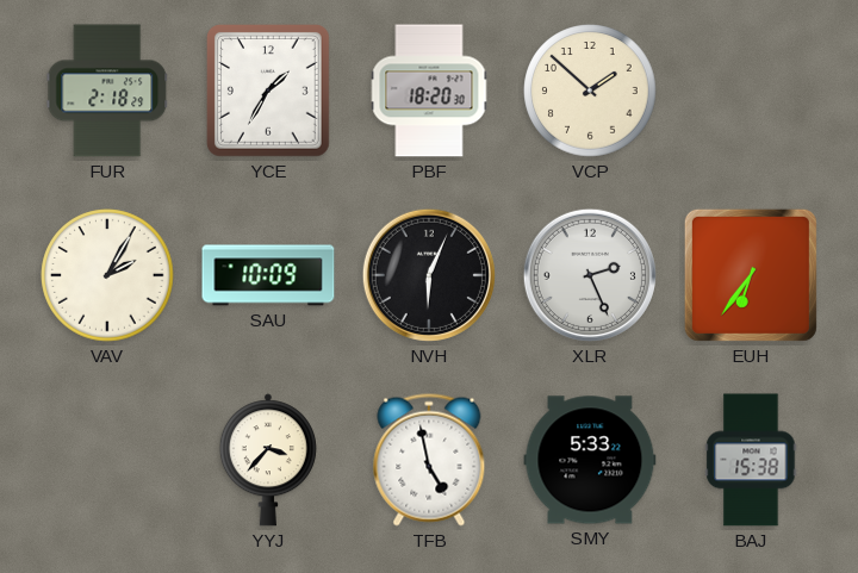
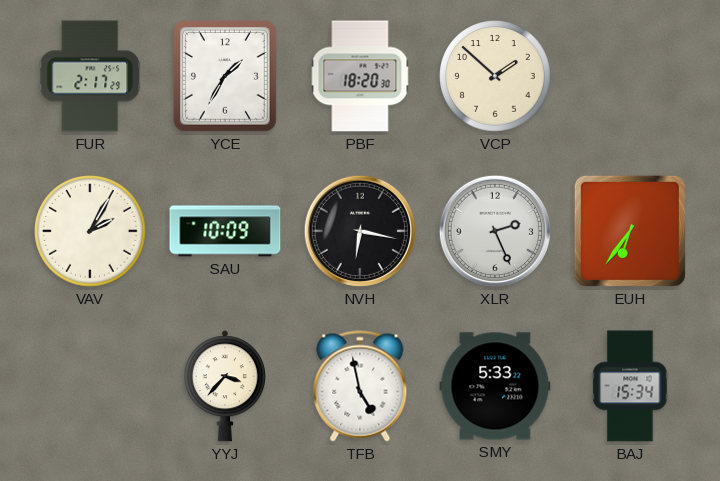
FUR: 2:18 -> 2:17
NVH: 6:04 -> 6:17
BAJ: 15:38 -> 15:34
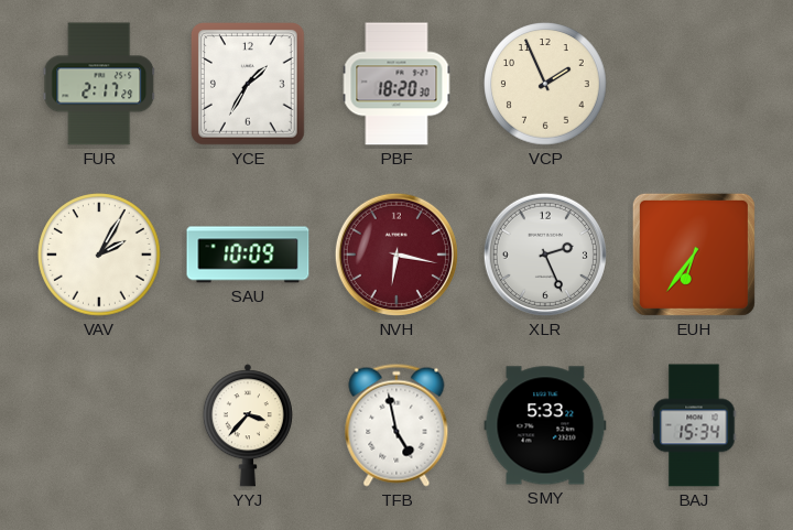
VCP: 1:52 -> 1:56
NVH dial: black -> burgundy
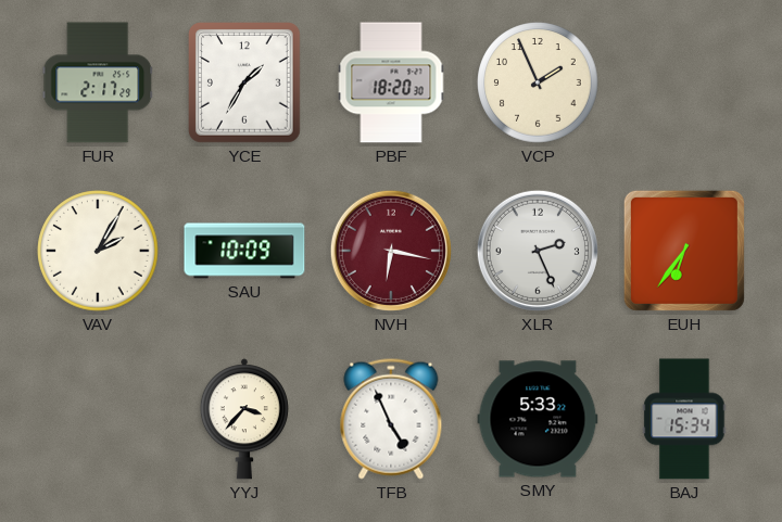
TFB: 4:58 -> 4:56
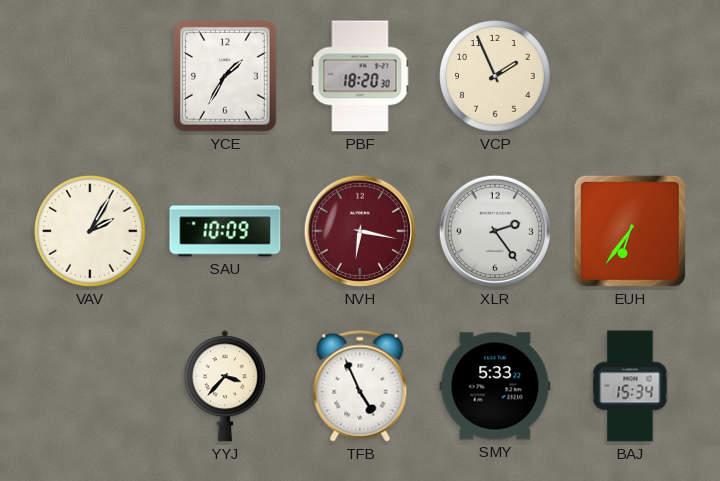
FUR: 2:17 -> none
XLR: 2:26 -> 2:24
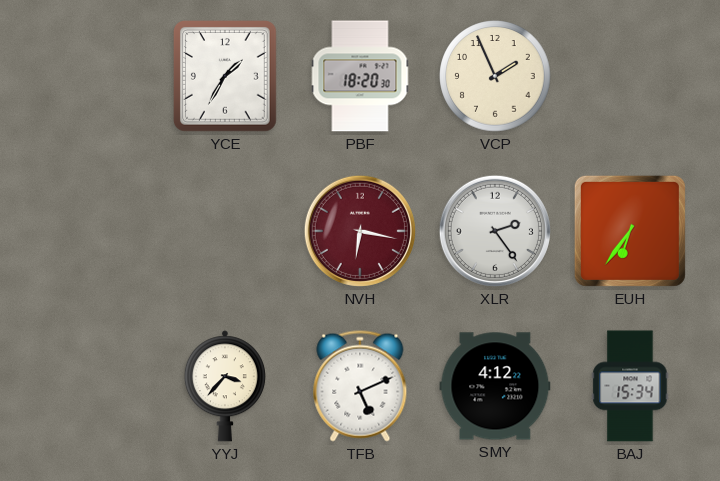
VAV: 2:05 -> none
SAU: 10:09 -> none
TFB: 4:56 -> 5:11
SMY: 5:33 -> 4:12
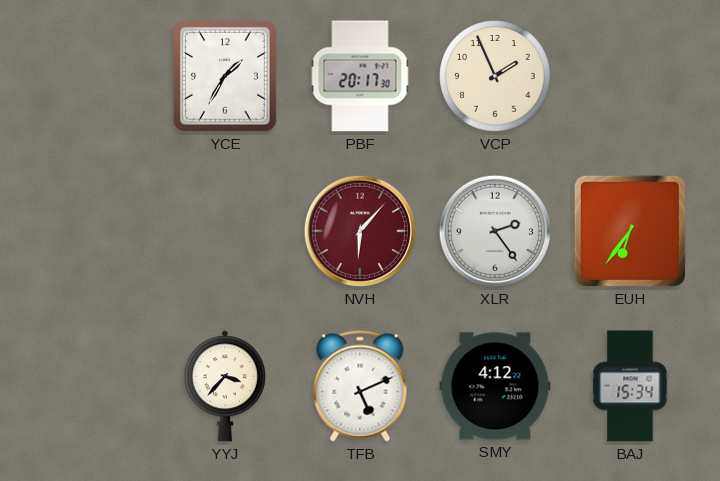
PBF: 18:20 -> 20:17
NVH: 6:17 -> 6:07
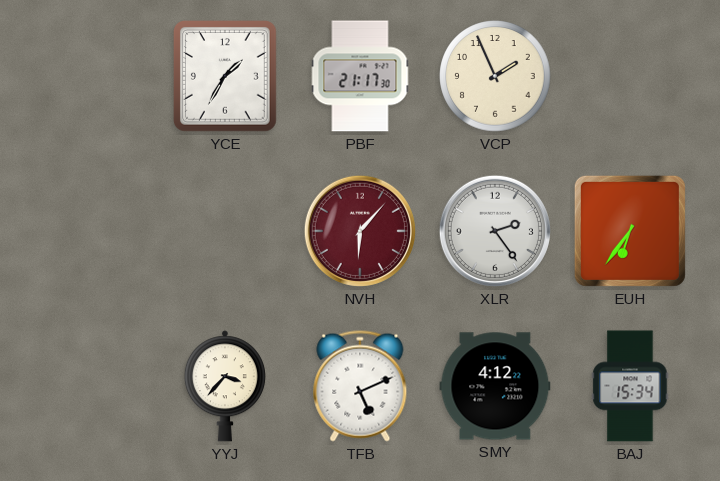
PBF: 20:17 -> 21:17
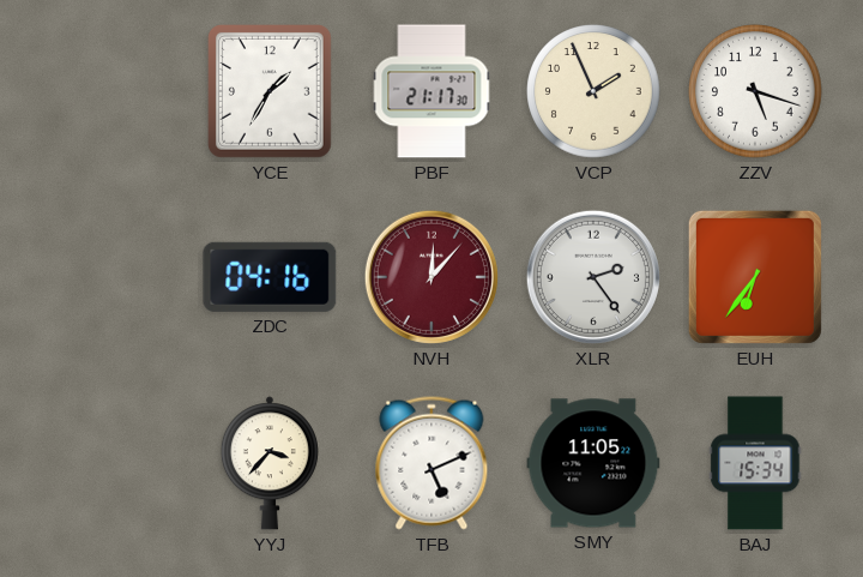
ZZV: none -> 5:18
ZDC: none -> 04:16
NVH: 6:07 -> 12:07
SMY: 4:12 -> 11:05
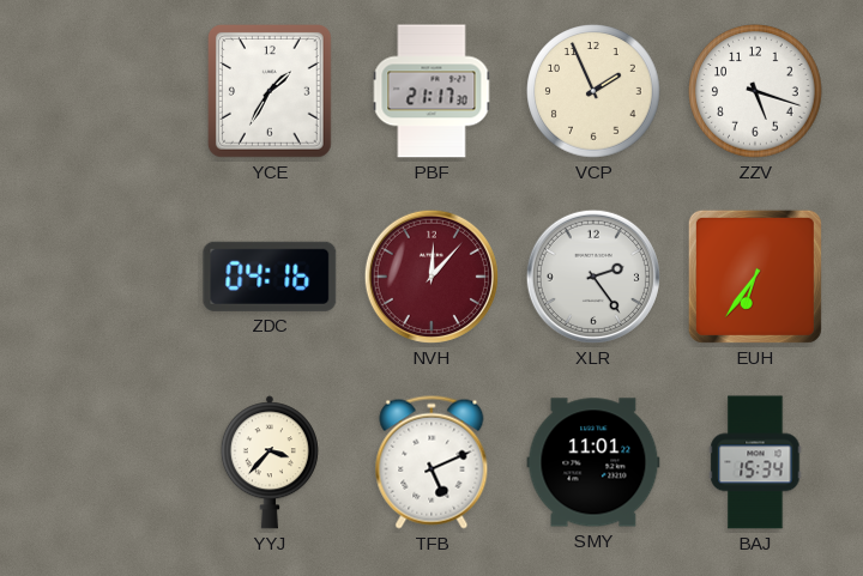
SMY: 11:05 -> 11:01
